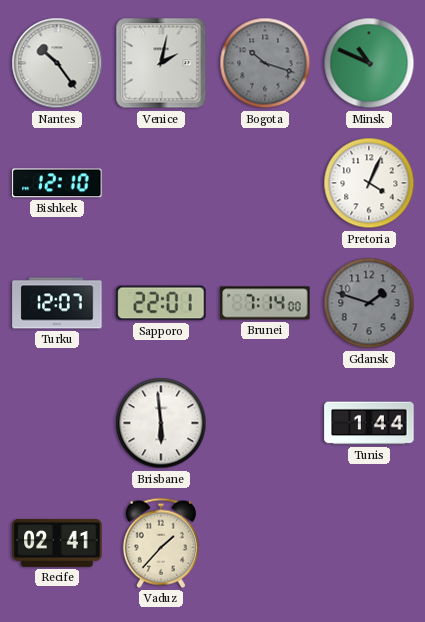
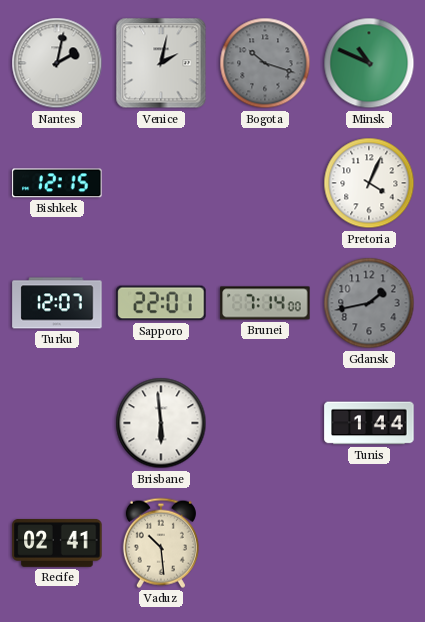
Nantes: 10:24 -> 2:02
Bishkek: 12:10 -> 12:15
Gdansk: 1:48 -> 1:43
Vaduz: 1:37 -> 10:29
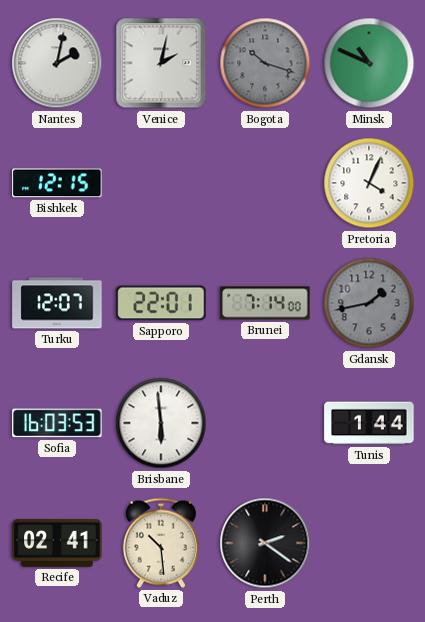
Sofia: none -> 16:03
Perth: none -> 2:21
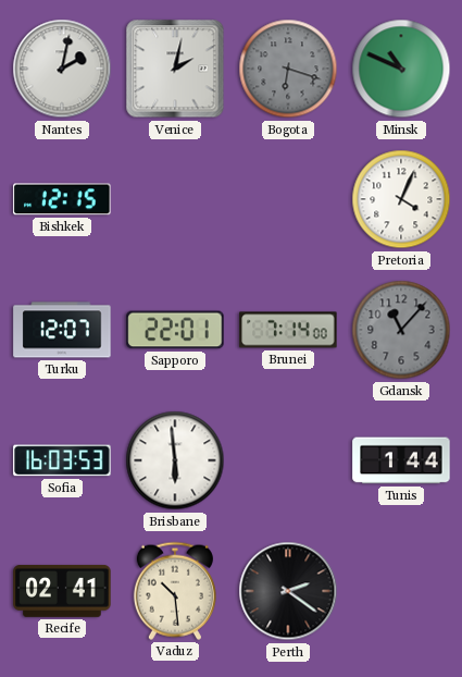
Bogota: 10:18 -> 6:18
Gdansk: 1:43 -> 11:07
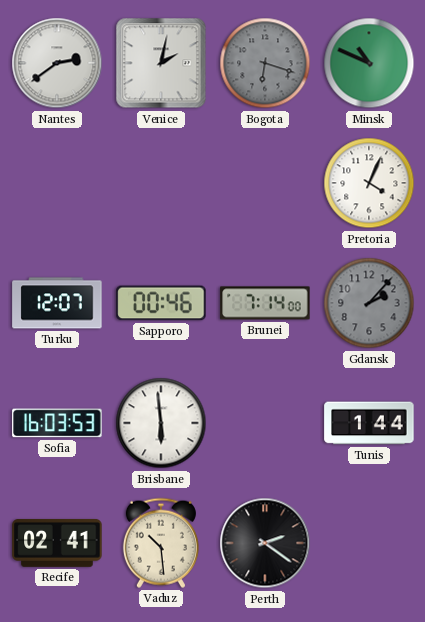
Nantes: 2:02 -> 2:39
Bishkek: 12:15 -> none
Sapporo: 22:01 -> 00:46
Gdansk: 11:07 -> 2:07
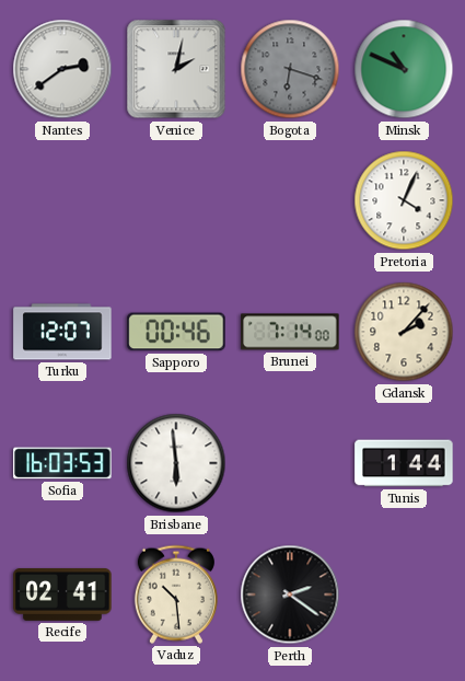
Gdansk dial: grey -> cream
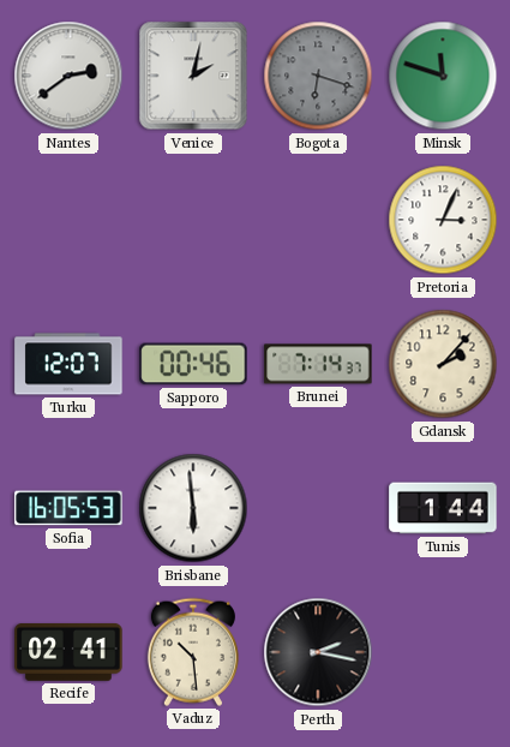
Minsk: 10:49 -> 11:48
Pretoria: 4:04 -> 3:04
Brunei: 7:14:00 -> 7:14:37
Sofia: 16:03 -> 16:05
Perth: 2:21 -> 2:17
